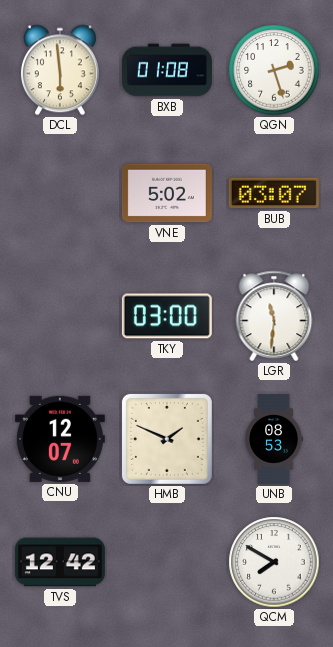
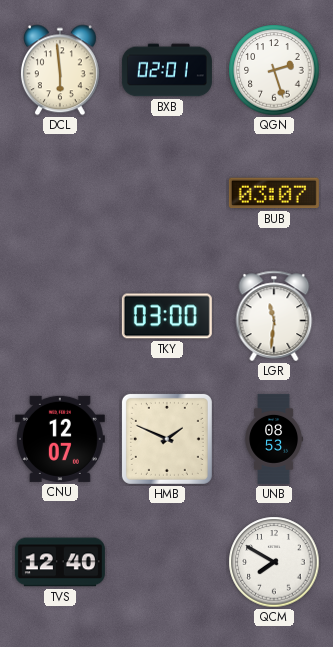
BXB: 01:08 -> 02:01
VNE: 5:02 -> none
TVS: 12:42 -> 12:40
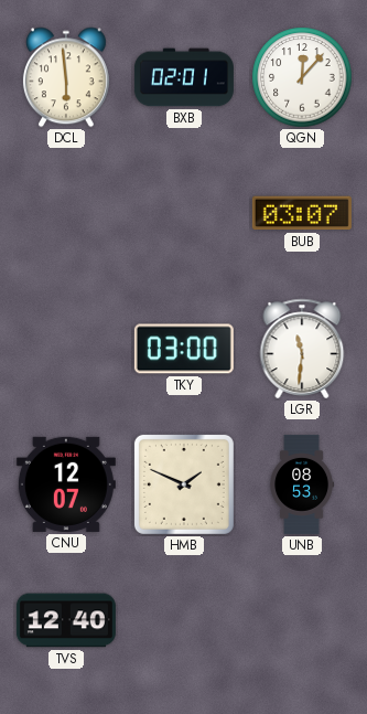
QGN: 2:27 -> 12:07
QCM: 7:50 -> none
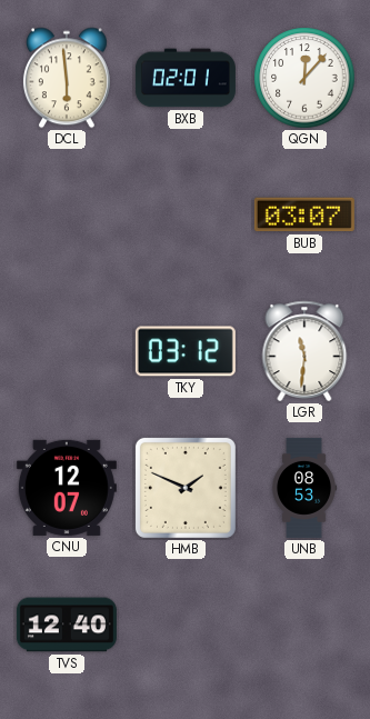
TKY: 03:00 -> 03:12
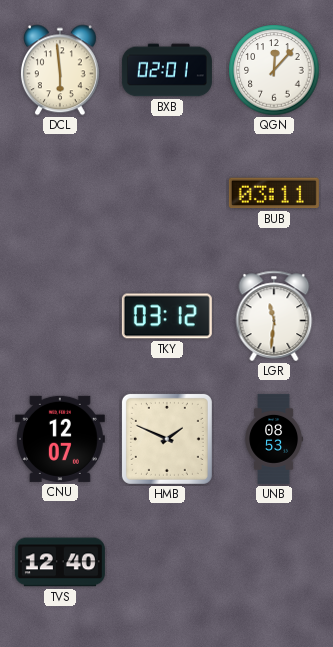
BUB: 03:07 -> 03:11
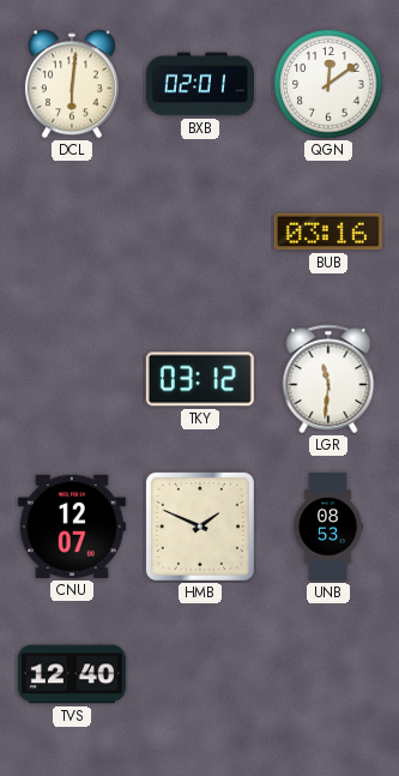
DCL: 5:59 -> 6:01
QGN: 12:07 -> 12:09
BUB: 03:11 -> 03:16
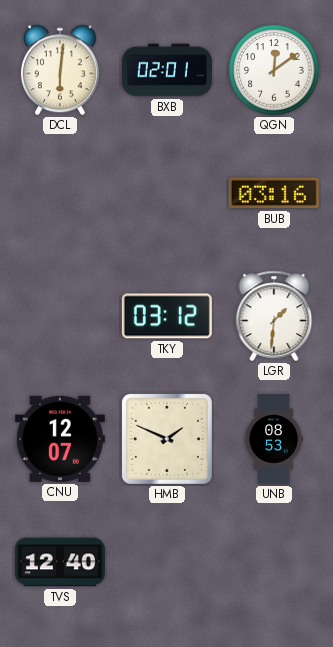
LGR: 11:31 -> 1:31
